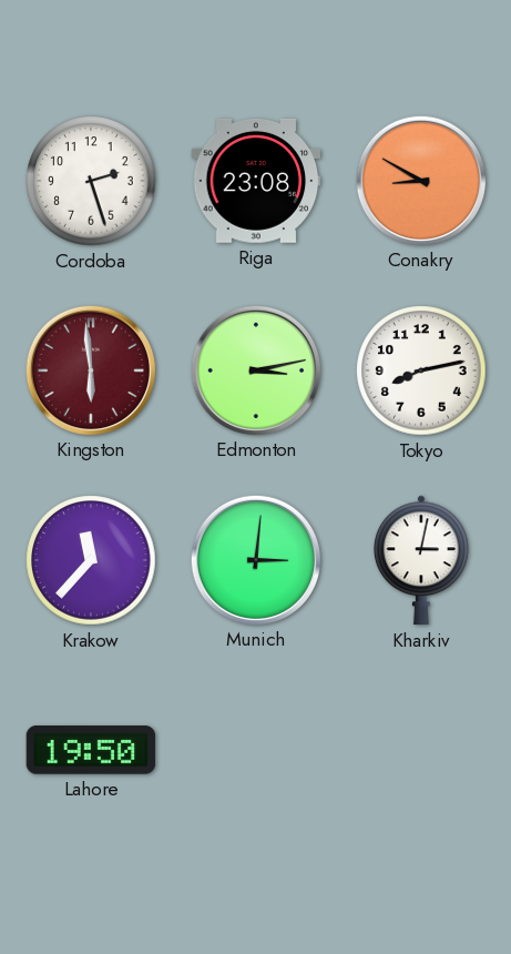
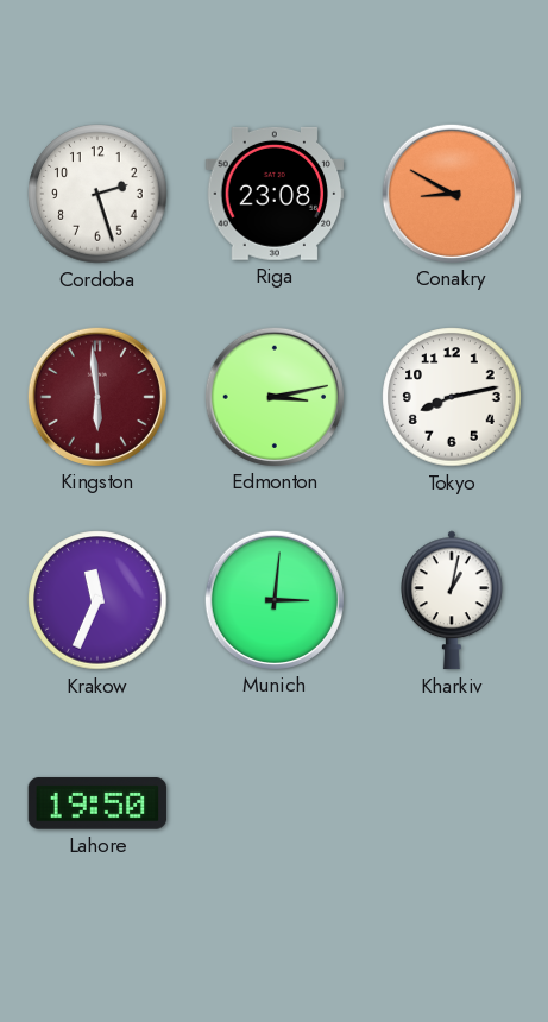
Krakow: 11:37 -> 11:34
Kharkiv: 3:02 -> 1:02
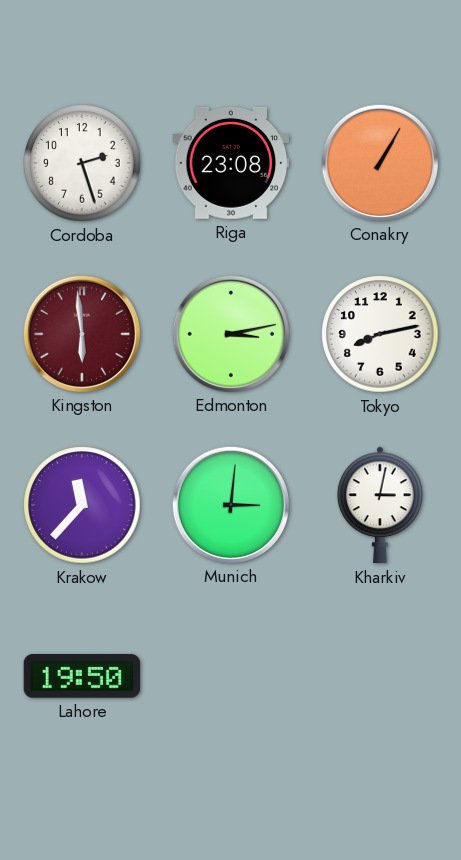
Conakry: 8:50 -> 1:05
Krakow: 11:34 -> 11:37
Kharkiv: 1:02 -> 3:02
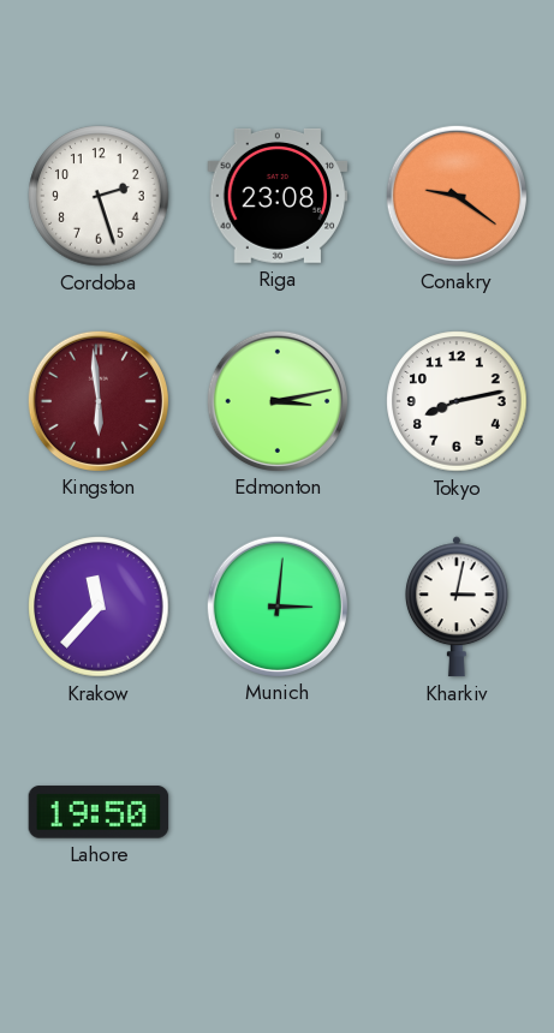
Conakry: 1:05 -> 9:21
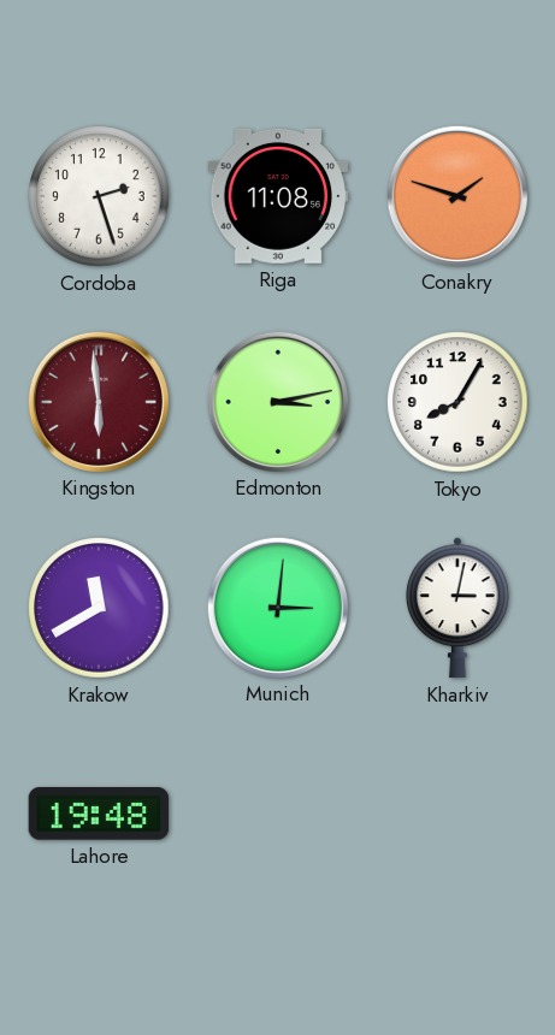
Riga: 23:08 -> 11:08
Conakry: 9:21 -> 1:48
Tokyo: 8:13 -> 8:05
Krakow: 11:37 -> 11:40
Lahore: 19:50 -> 19:48
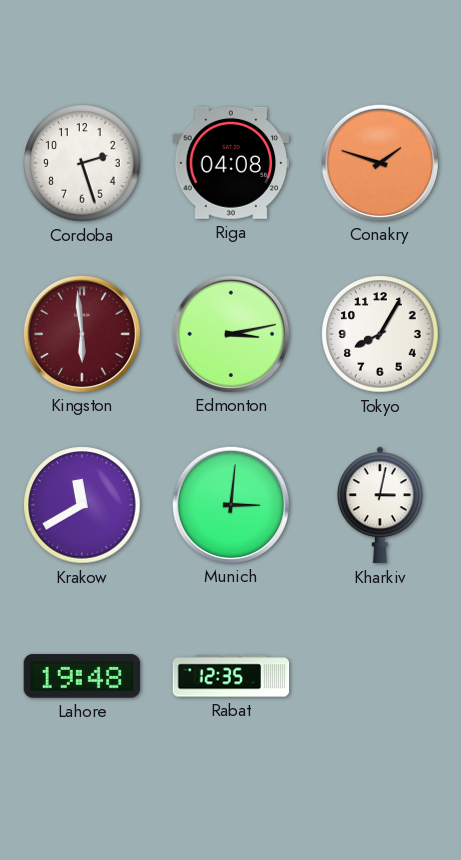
Riga: 11:08 -> 04:08
Rabat: none -> 12:35
